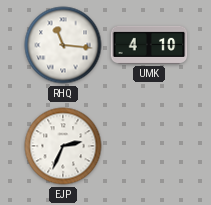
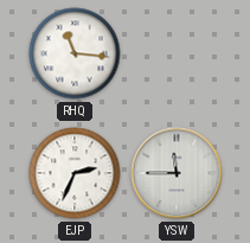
UMK: 4:10 -> none
YSW: none -> 11:45
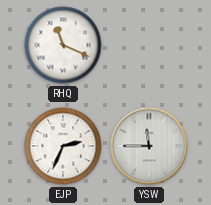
RHQ: 11:16 -> 11:19
